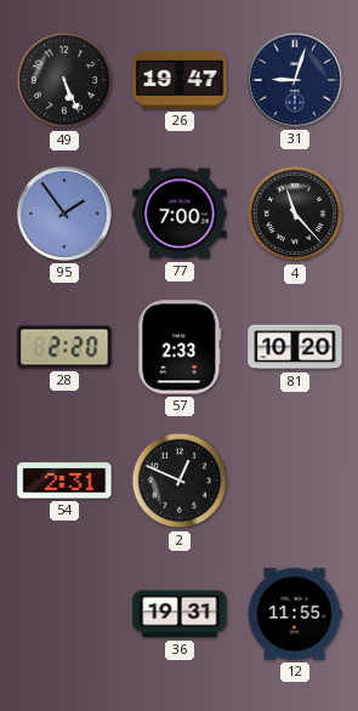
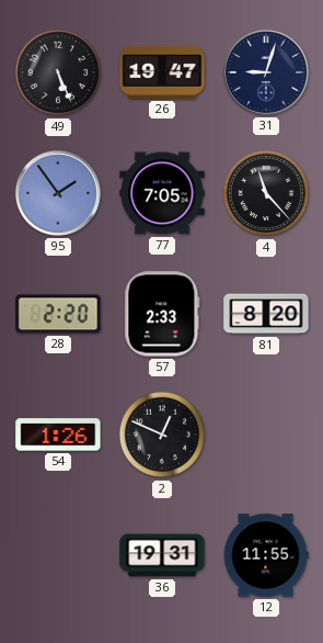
77: 7:00 -> 7:05
81: 10:20 -> 8:20
54: 2:31 -> 1:26
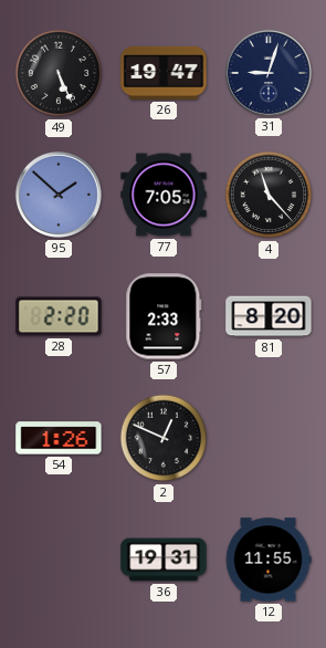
95: 1:54 -> 1:52
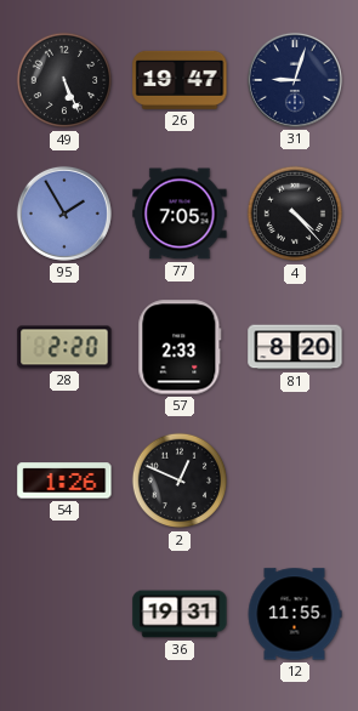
95: 1:52 -> 1:55
4: 11:23 -> 4:23
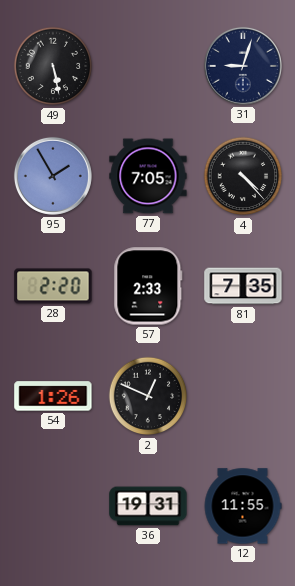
49: 5:26 -> 5:28
26: 19:47 -> none
81: 8:20 -> 7:35
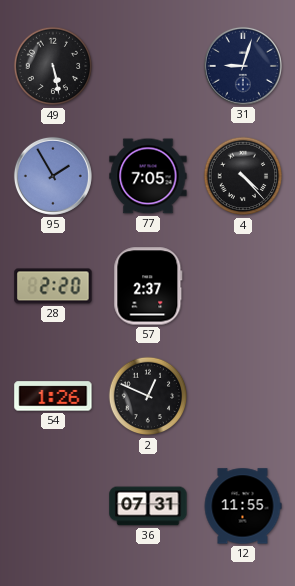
57: 2:33 -> 2:37
81: 7:35 -> none
36: 19:31 -> 07:31
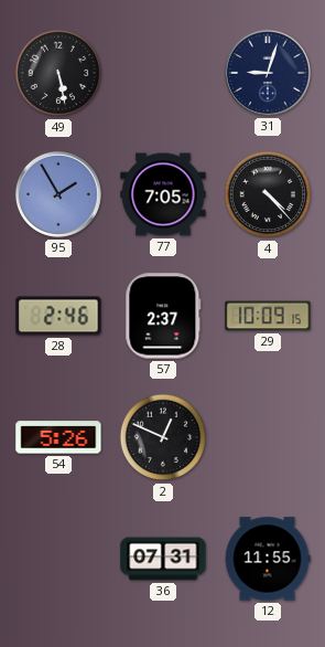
28: 2:20 -> 2:46
29: none -> 10:09
54: 1:26 -> 5:26
